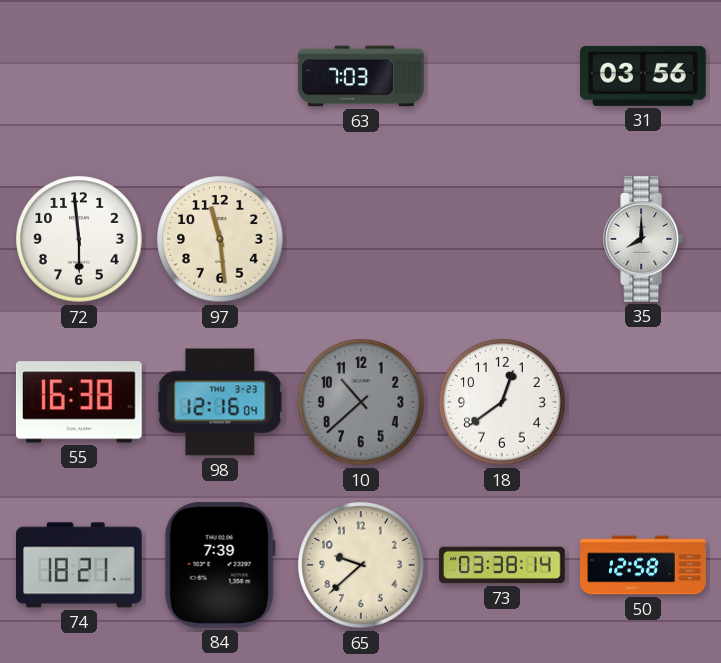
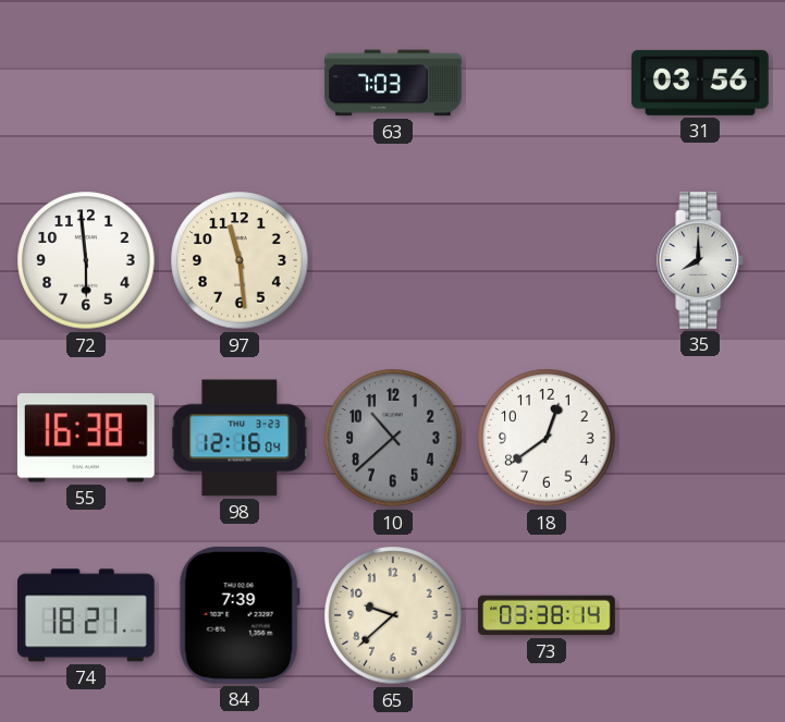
50: 12:58 -> none
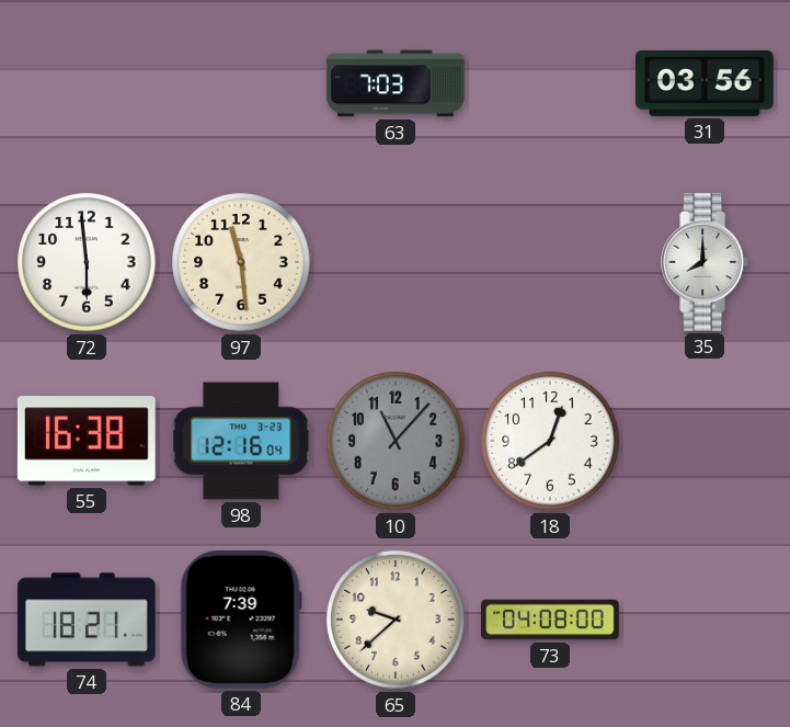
10: 10:38 -> 11:07
73: 03:38 -> 04:08
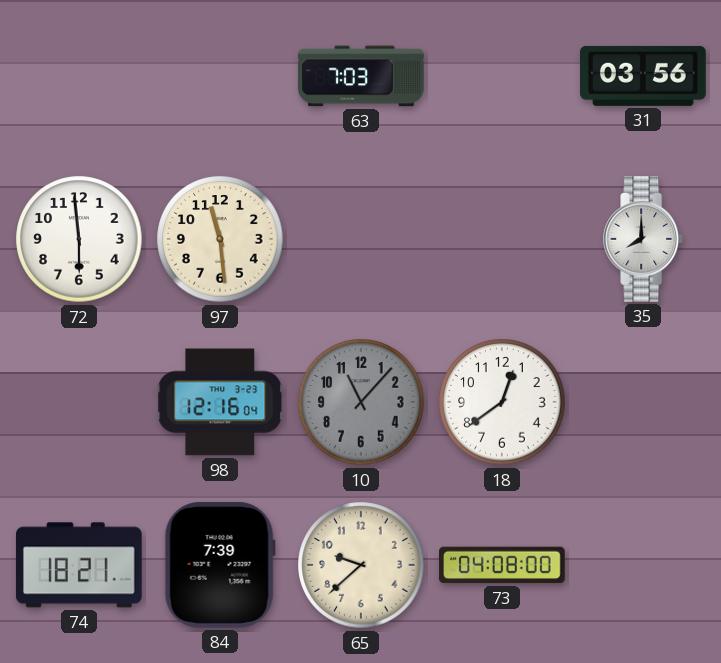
55: 16:38 -> none
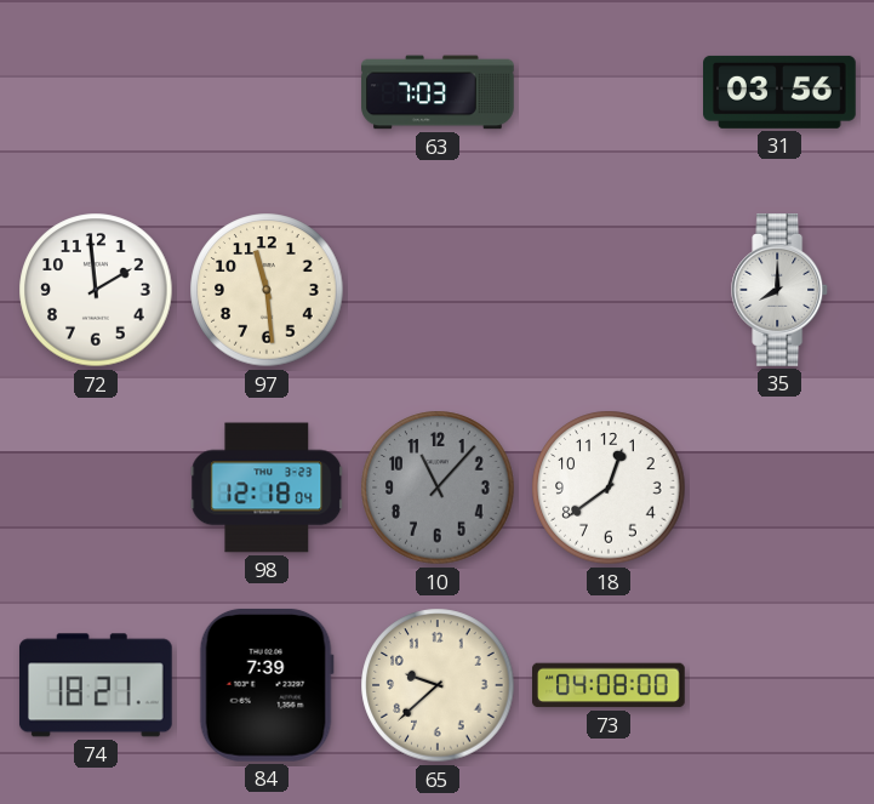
72: 5:59 -> 1:59
98: 12:16 -> 12:18
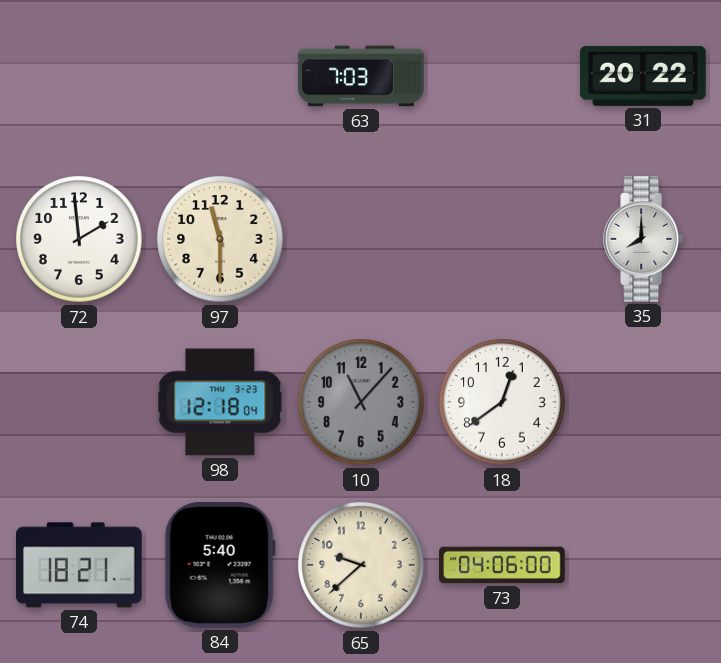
31: 03:56 -> 20:22
97: 11:29 -> 11:30
84: 7:39 -> 5:40
73: 04:08 -> 04:06
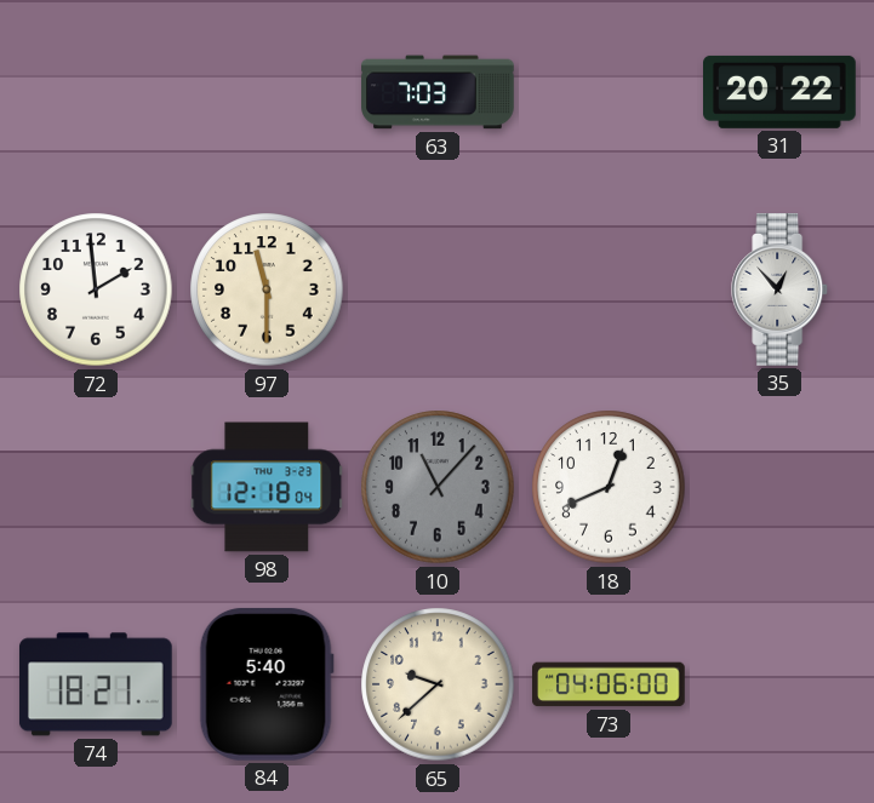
35: 8:00 -> 12:53
18: 12:39 -> 12:41
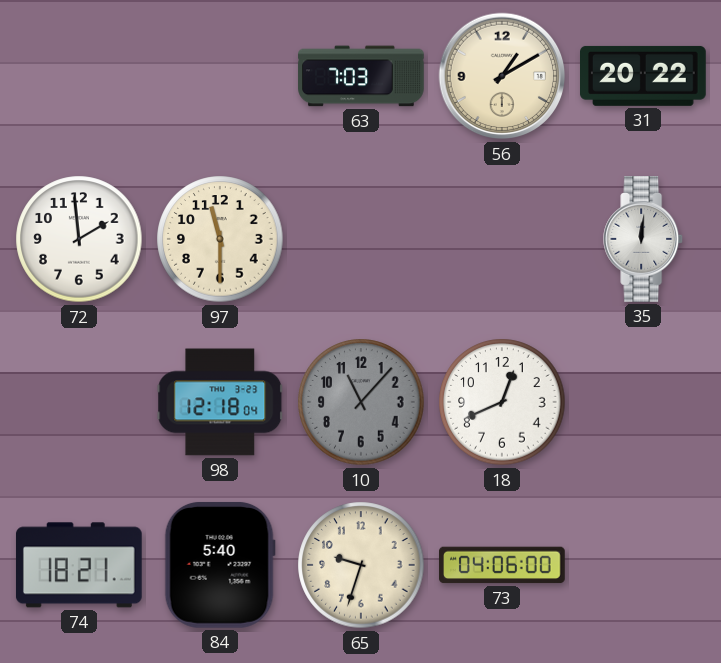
56: none -> 1:10
35: 12:53 -> 12:01
65: 9:38 -> 9:33
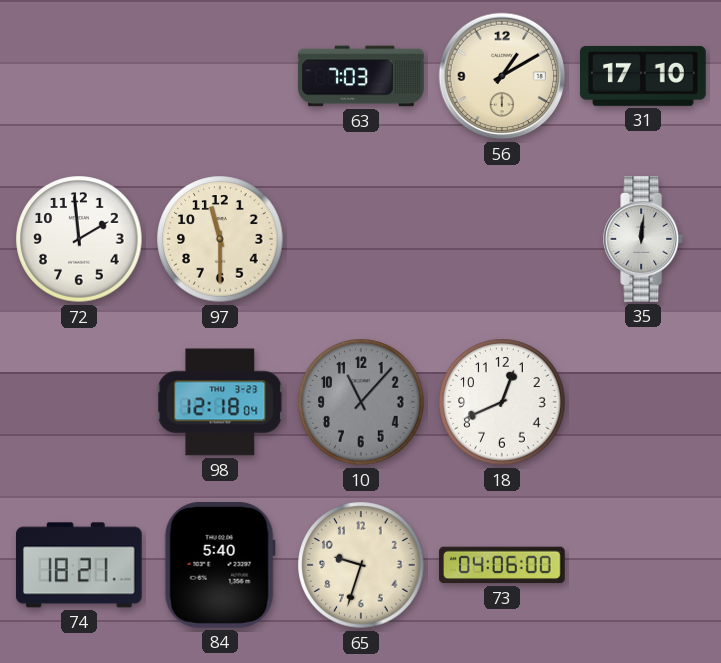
31: 20:22 -> 17:10
